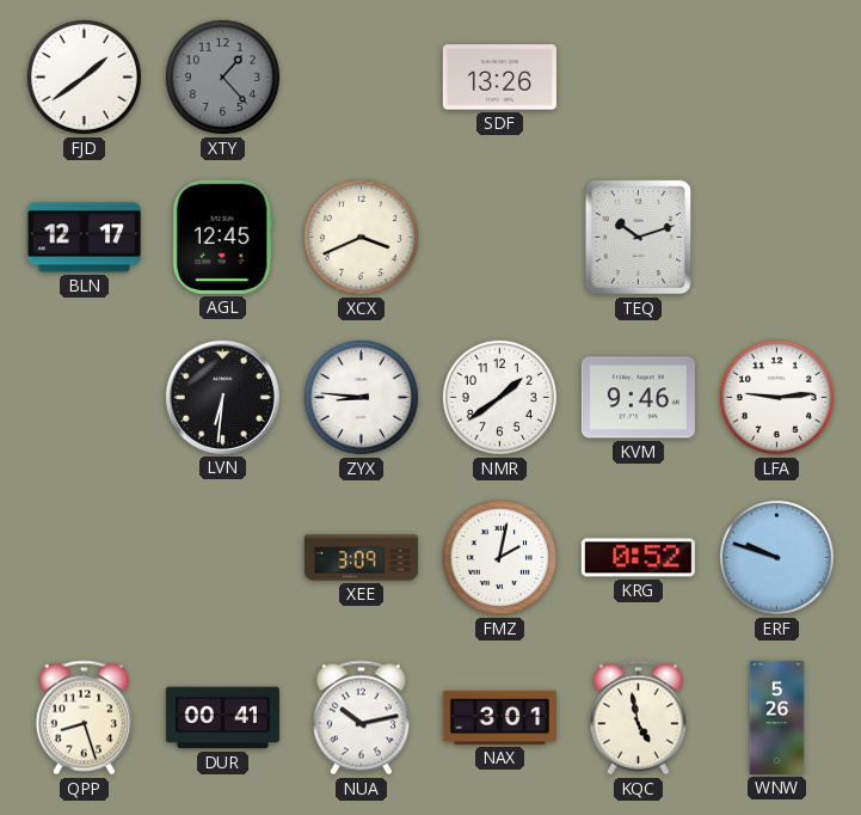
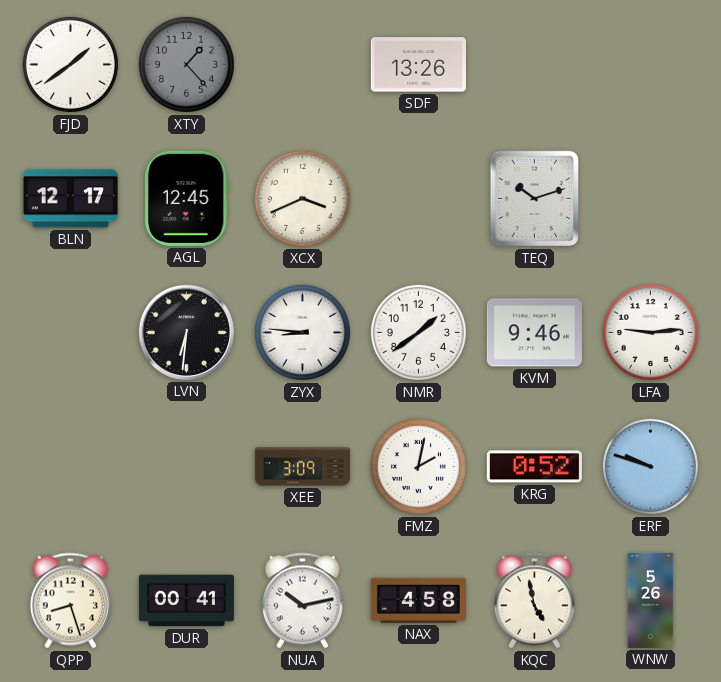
NAX: 3:01 -> 4:58
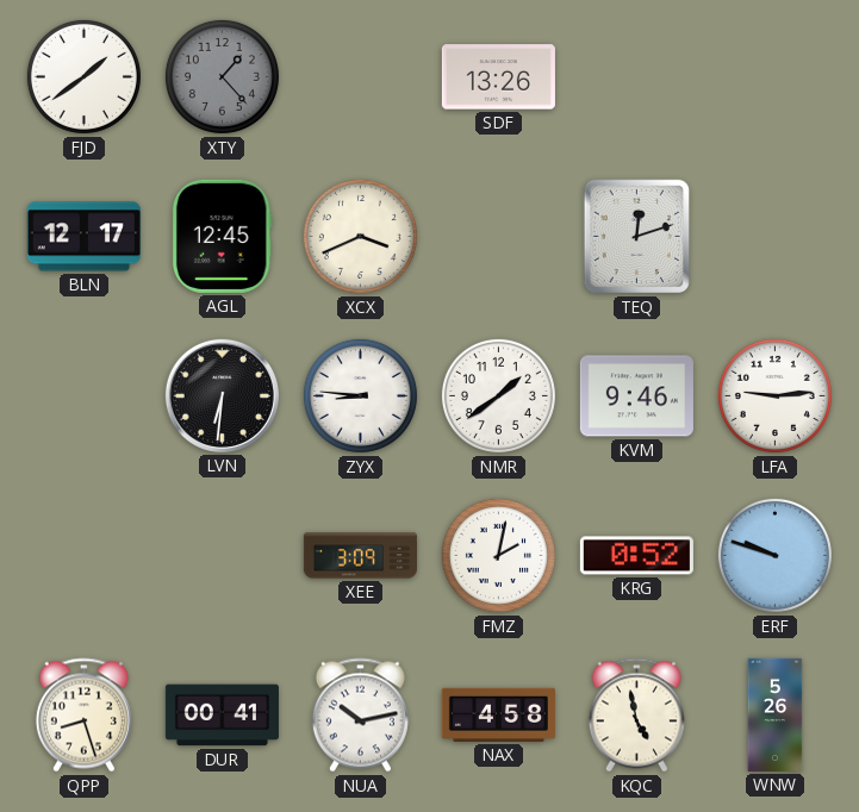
TEQ: 10:12 -> 12:12
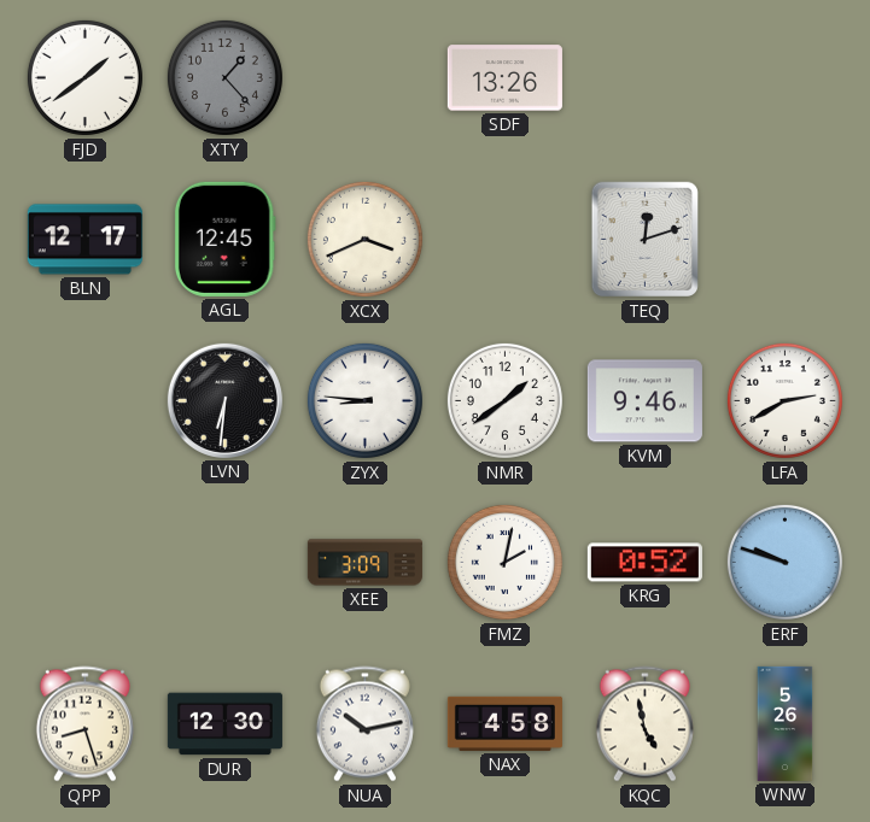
LFA: 9:14 -> 2:40
DUR: 00:41 -> 12:30
